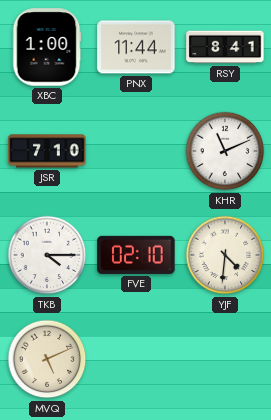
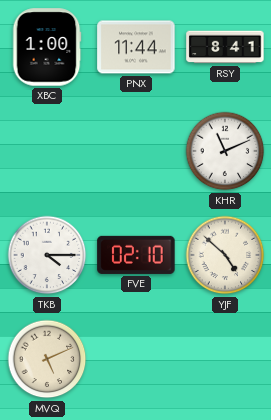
JSR: 7:10 -> none
YJF: 4:31 -> 4:52
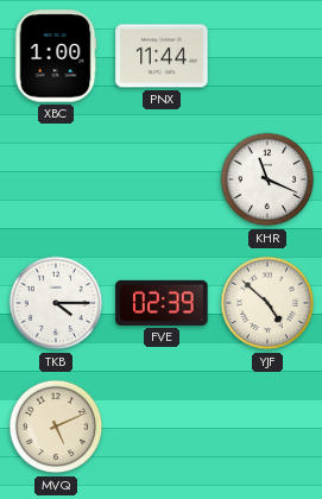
RSY: 8:41 -> none
KHR: 11:11 -> 11:19
FVE: 02:10 -> 02:39
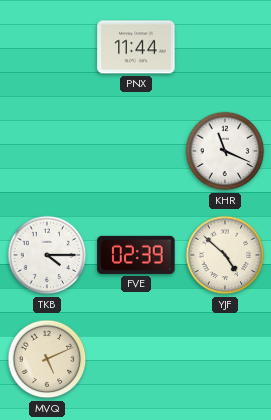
XBC: 1:00 -> none
